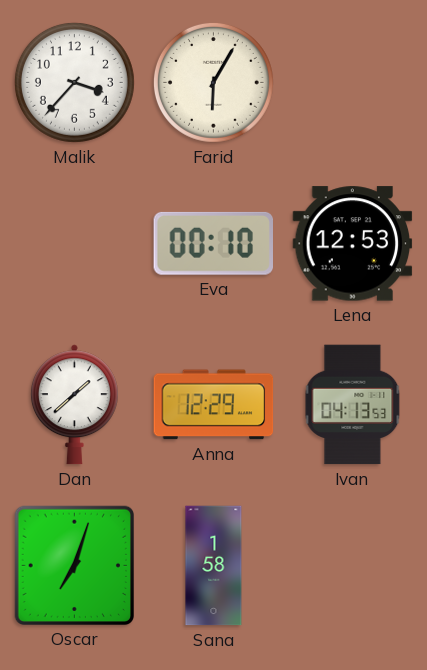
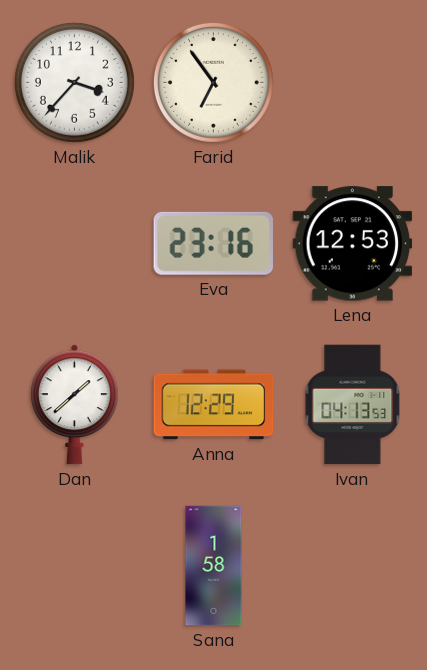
Farid: 6:05 -> 6:54
Eva: 00:10 -> 23:16
Oscar: 7:03 -> none
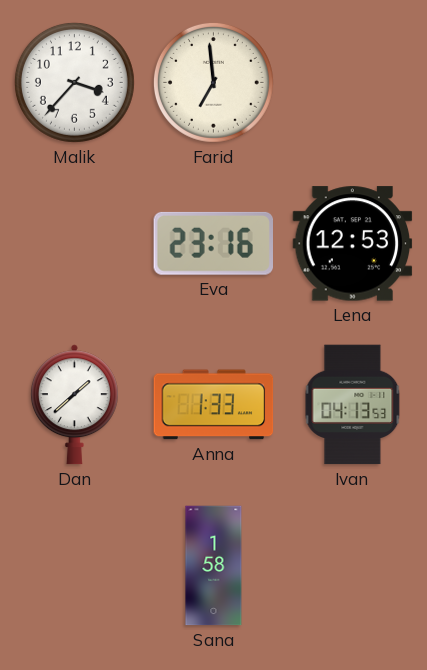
Farid: 6:54 -> 6:59
Anna: 12:29 -> 1:33
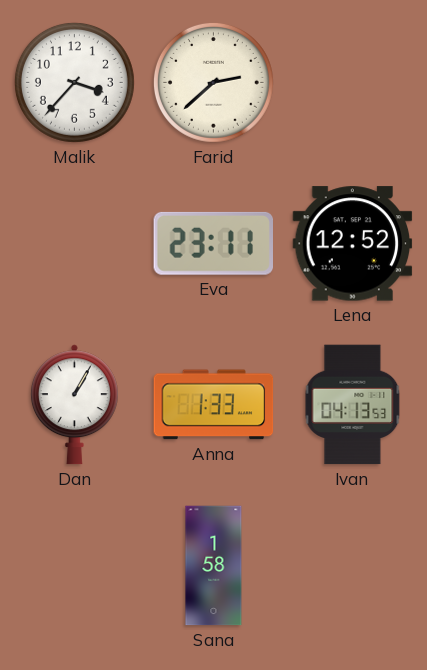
Farid: 6:59 -> 2:38
Eva: 23:16 -> 23:11
Lena: 12:53 -> 12:52
Dan: 1:38 -> 1:05
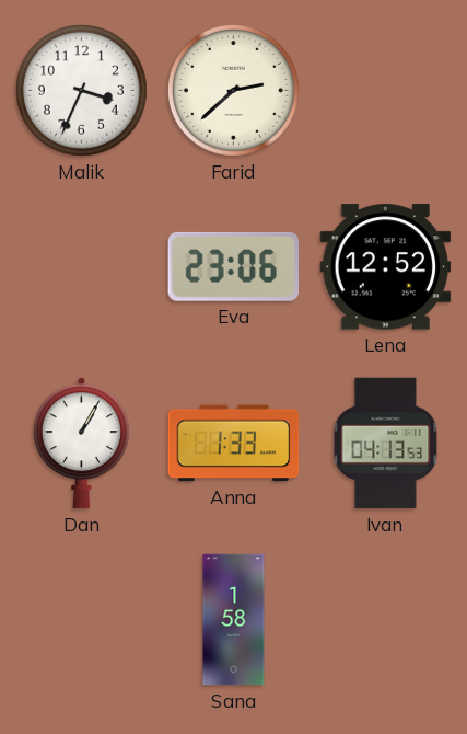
Malik: 3:37 -> 3:34
Eva: 23:11 -> 23:06
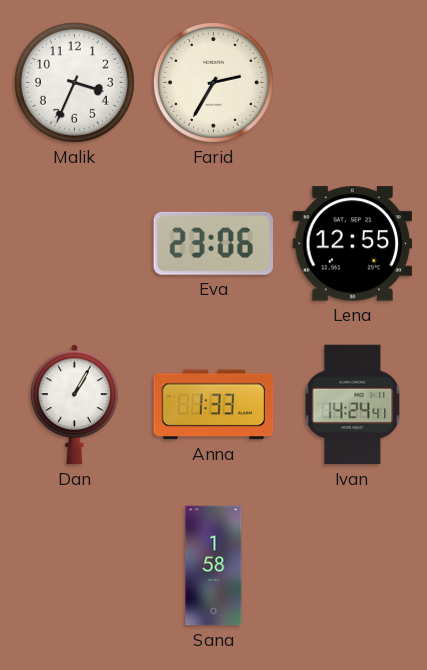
Farid: 2:38 -> 2:35
Lena: 12:52 -> 12:55
Ivan: 04:13 -> 14:24
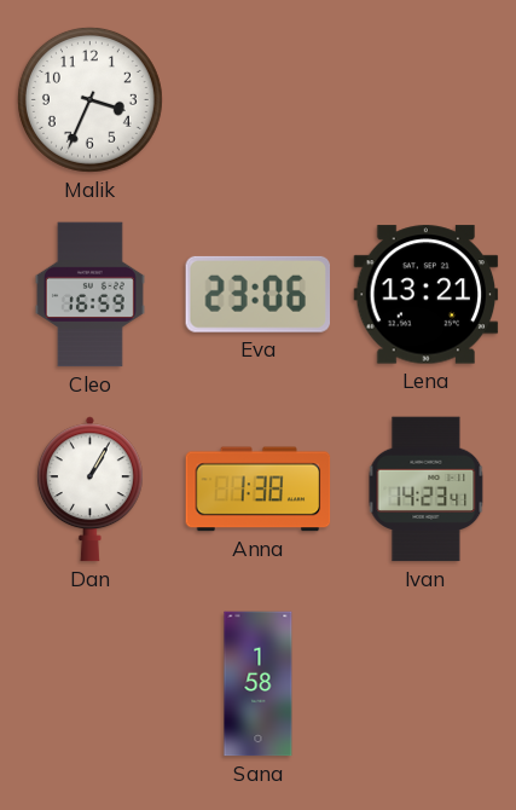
Farid: 2:35 -> none
Cleo: none -> 16:59
Lena: 12:55 -> 13:21
Anna: 1:33 -> 1:38
Ivan: 14:24 -> 14:23
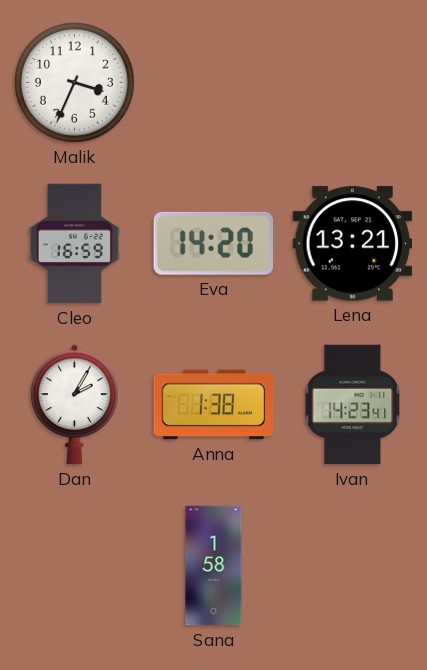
Eva: 23:06 -> 14:20
Dan: 1:05 -> 2:05
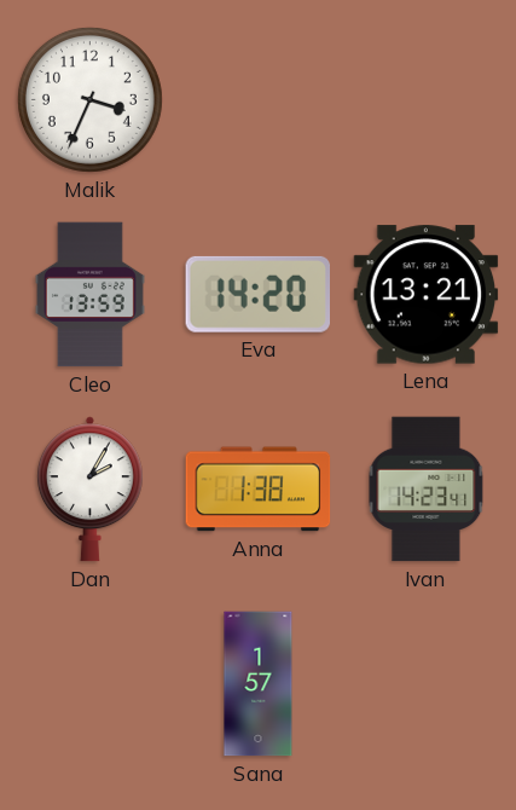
Cleo: 16:59 -> 13:59
Sana: 1:58 -> 1:57
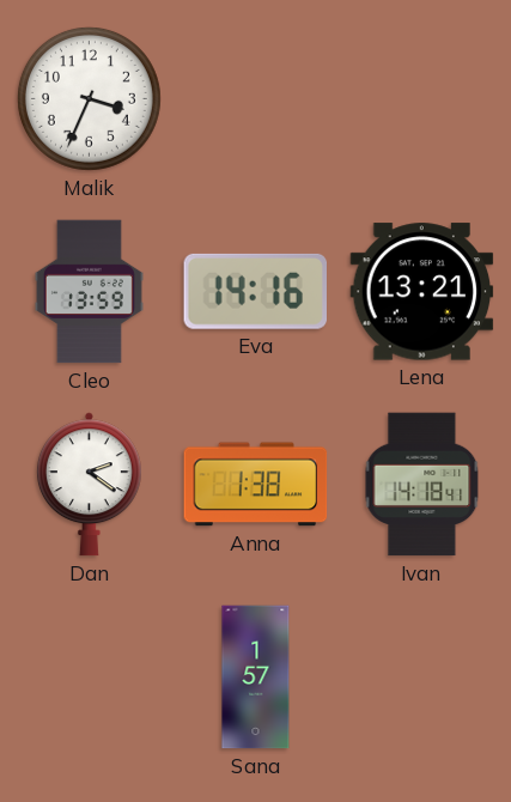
Eva: 14:20 -> 14:16
Dan: 2:05 -> 2:21
Ivan: 14:23 -> 14:18
